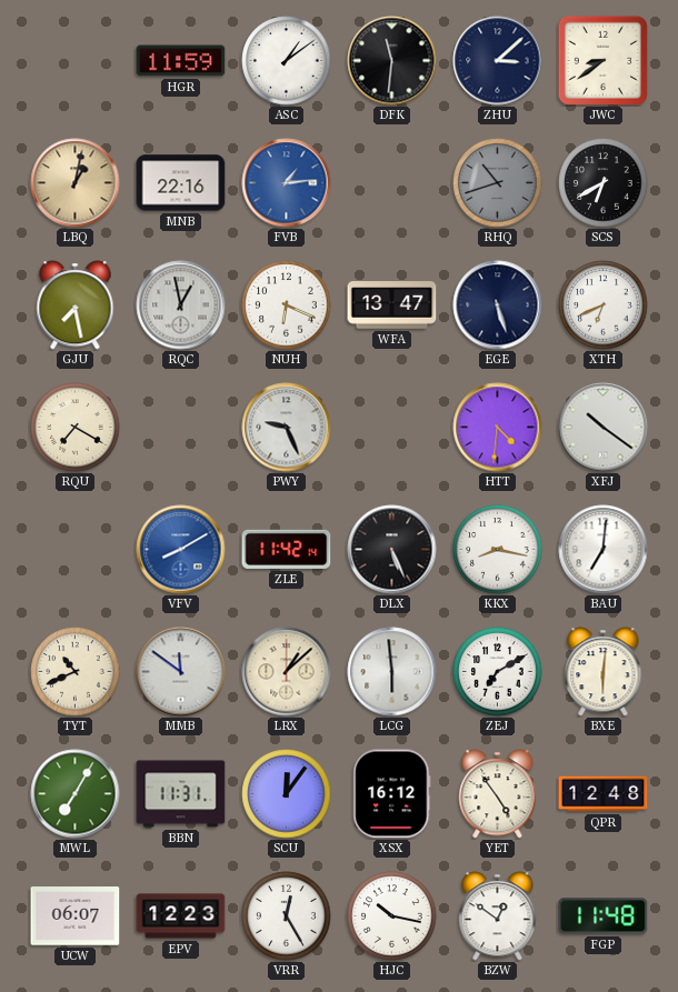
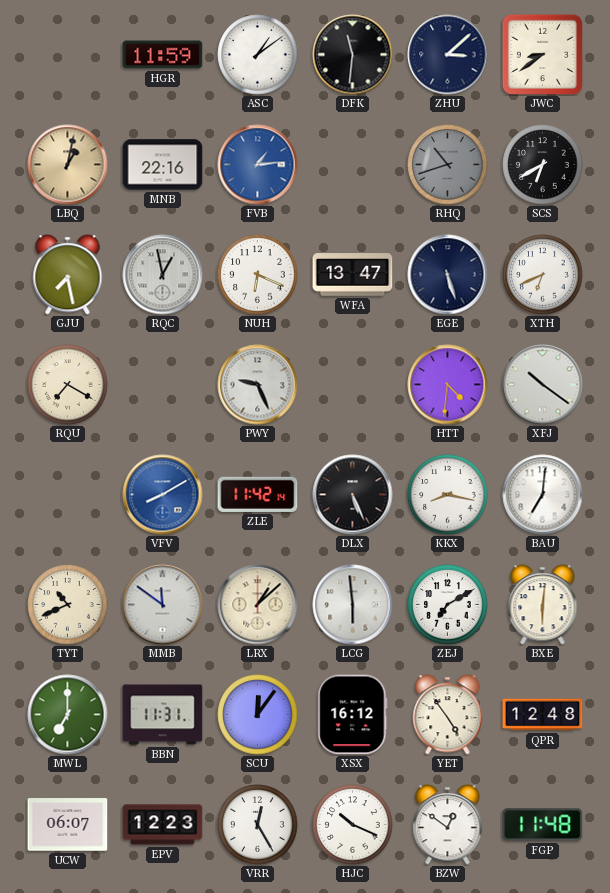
MWL: 7:05 -> 7:00
HJC: 10:17 -> 10:19
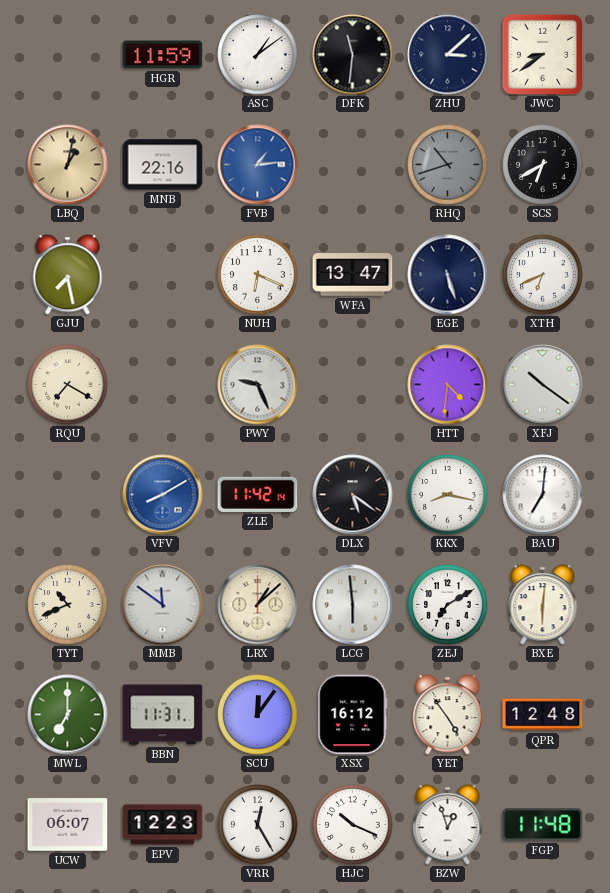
RQC: 12:58 -> none
DLX: 5:26 -> 5:21
BZW: 12:51 -> 12:57
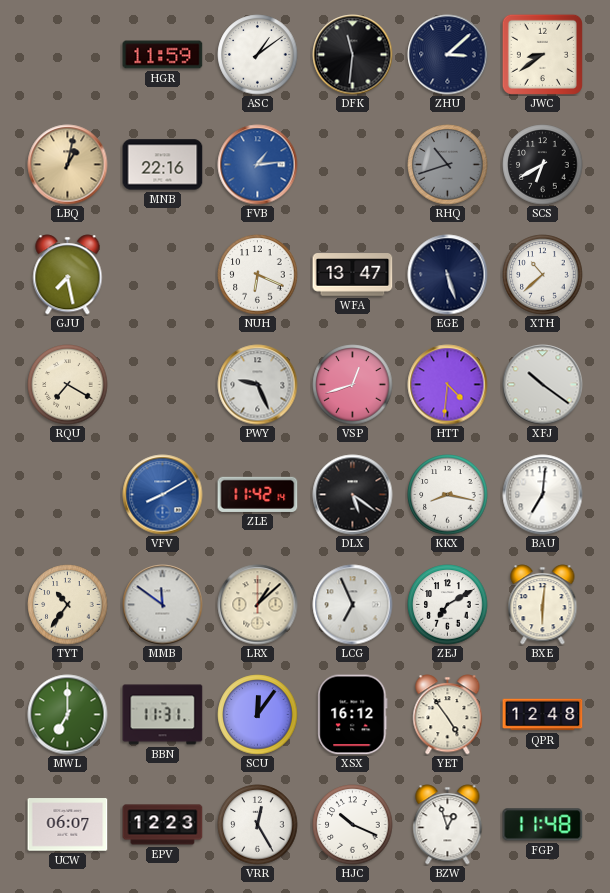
XTH: 6:41 -> 10:38
VSP: none -> 12:42
TYT: 10:41 -> 10:36
LCG: 5:59 -> 6:56
